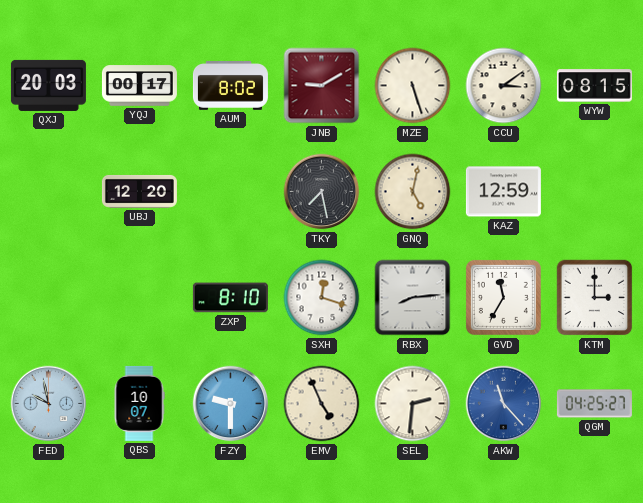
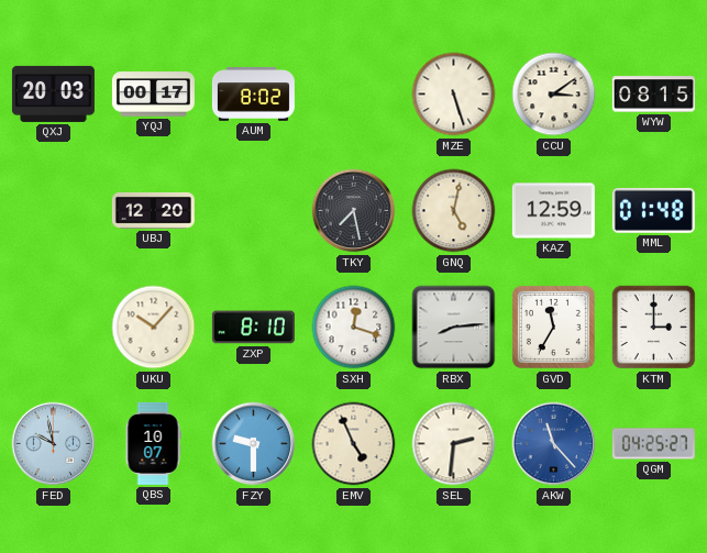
JNB: 9:10 -> none
MML: none -> 01:48
UKU: none -> 10:07
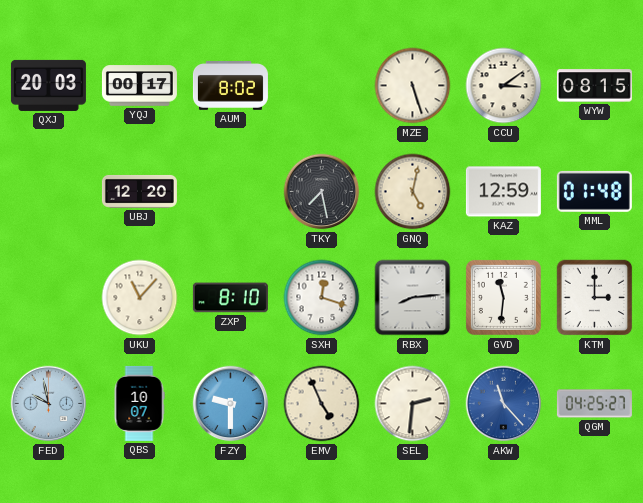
UKU: 10:07 -> 11:07
GVD: 11:35 -> 11:31
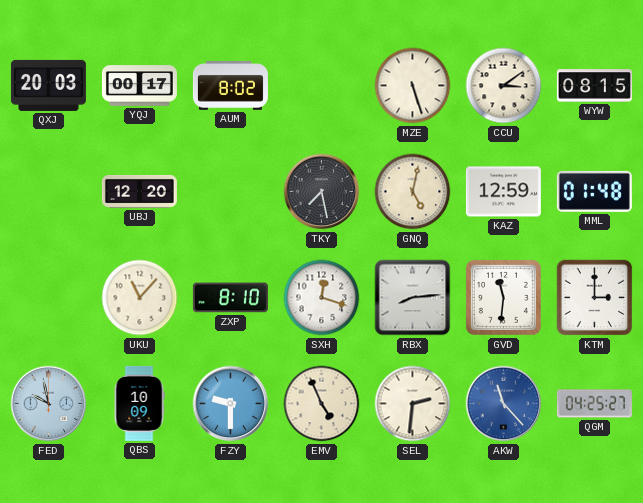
QBS: 10:07 -> 10:09
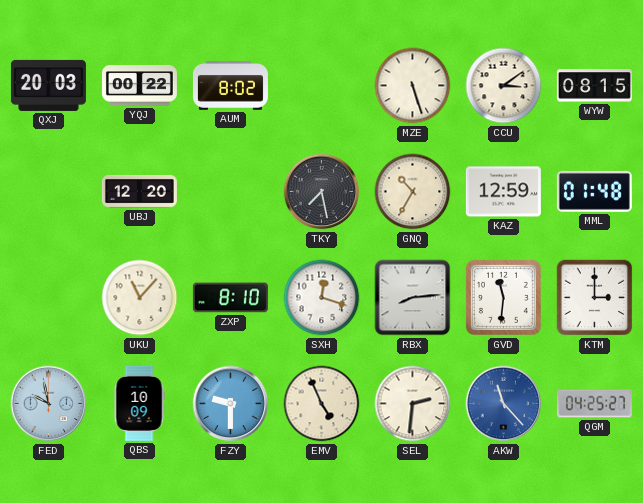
YQJ: 00:17 -> 00:22
GNQ: 5:02 -> 10:35
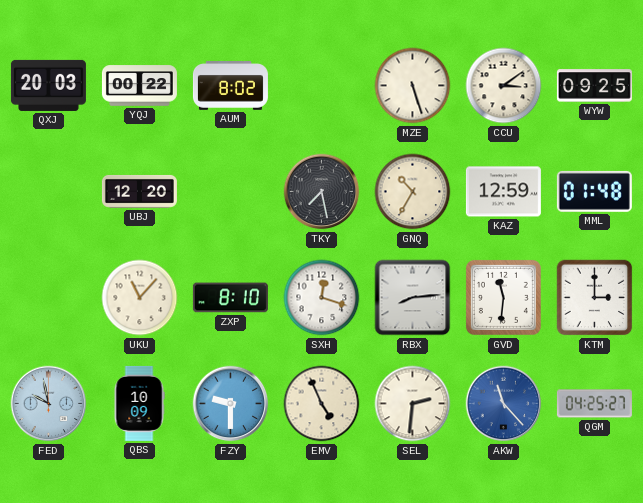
WYW: 08:15 -> 09:25
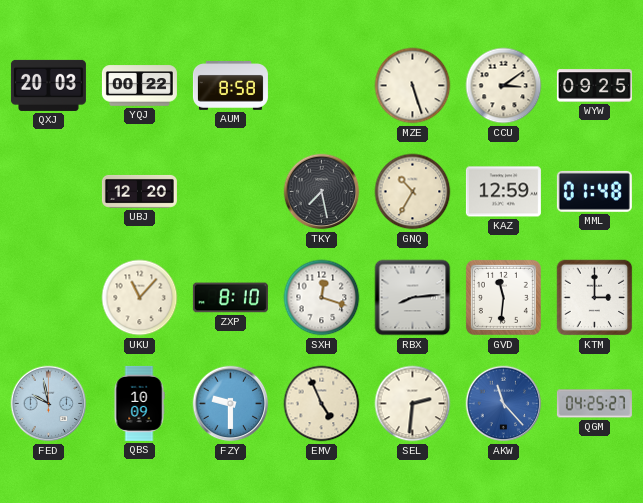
AUM: 8:02 -> 8:58
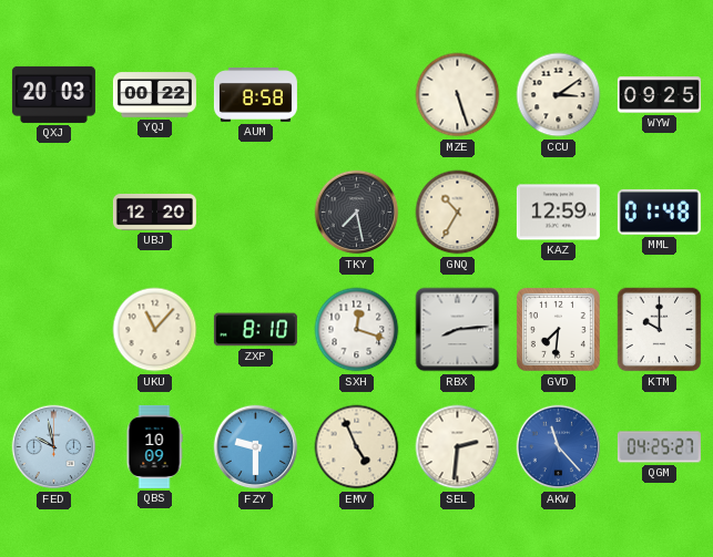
GVD: 11:31 -> 7:31
KTM: 3:00 -> 10:00
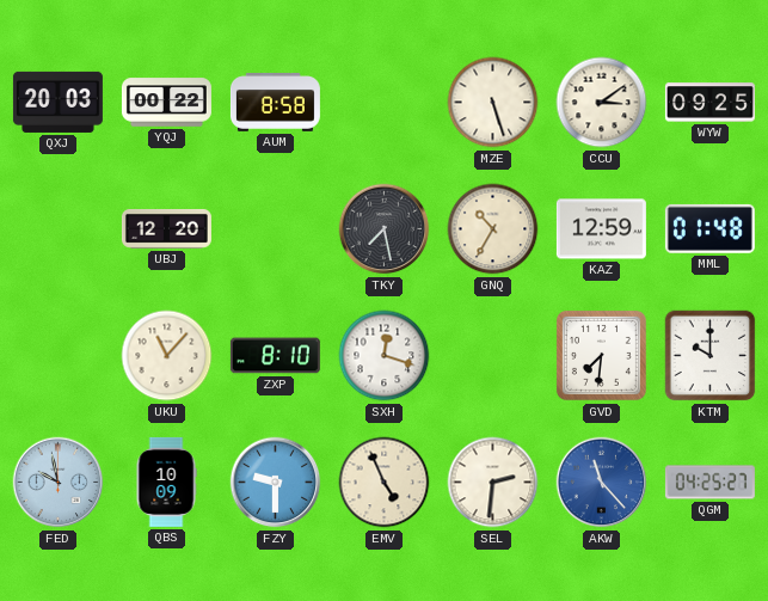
RBX: 8:14 -> none
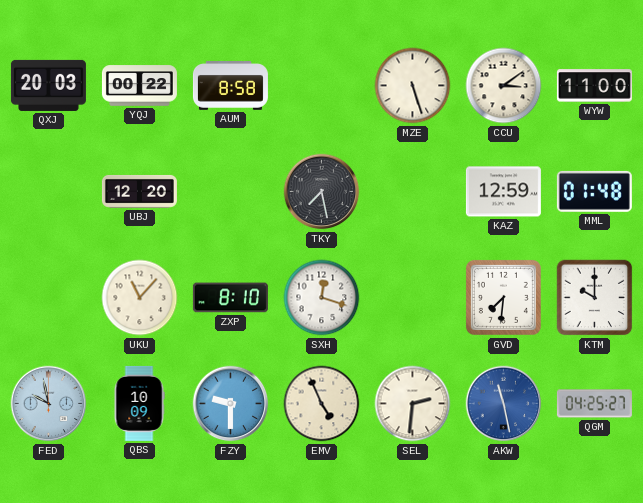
WYW: 09:25 -> 11:00
GNQ: 10:35 -> none
AKW: 11:23 -> 11:28
